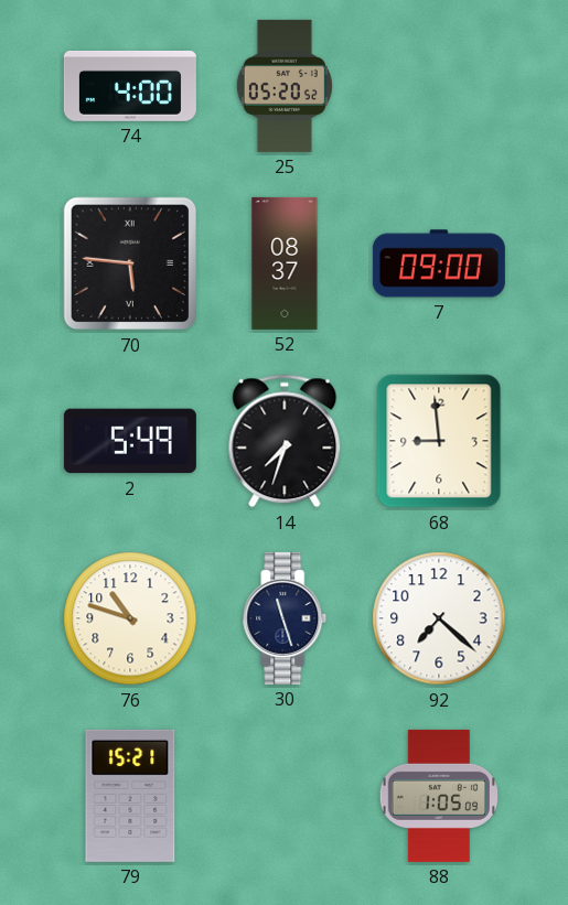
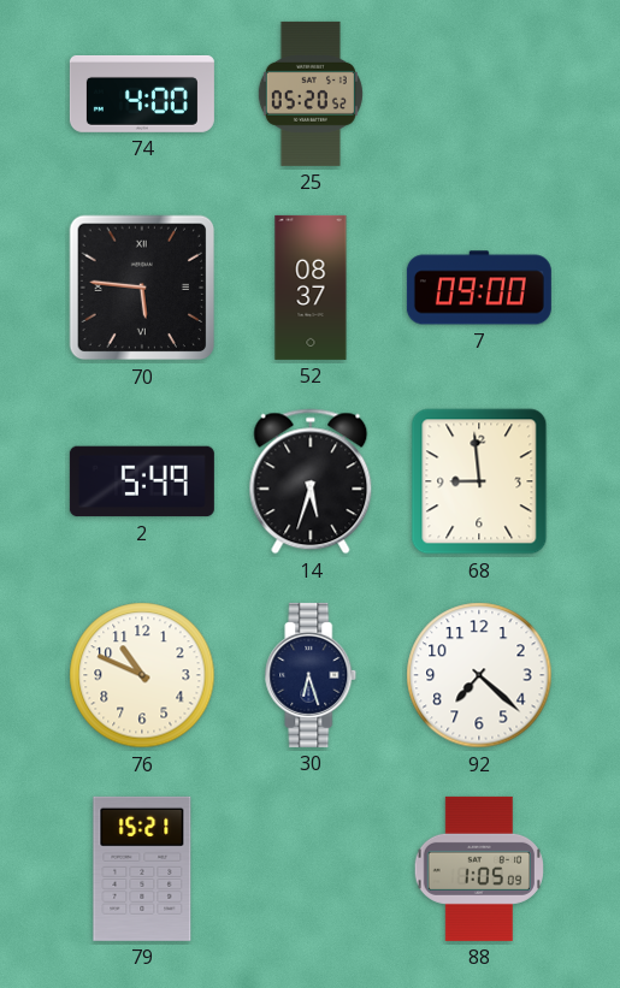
14: 7:33 -> 5:33
76: 10:48 -> 10:49
30: 11:27 -> 6:27
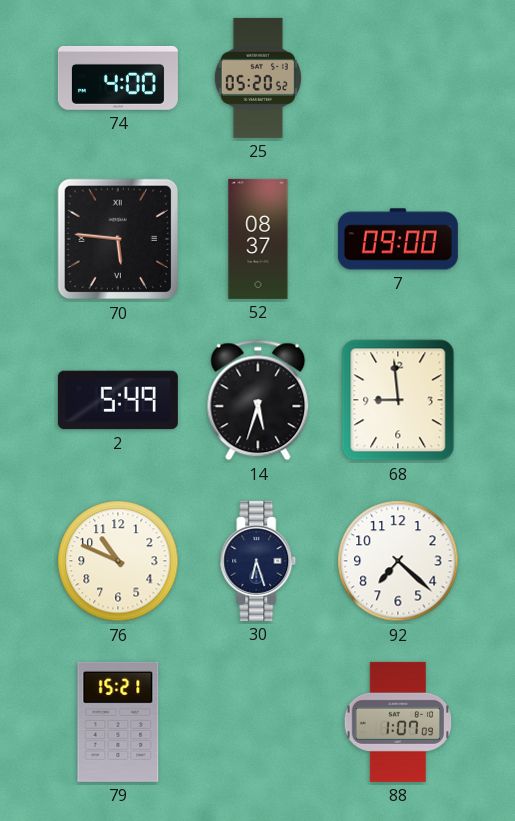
88: 1:05 -> 1:07
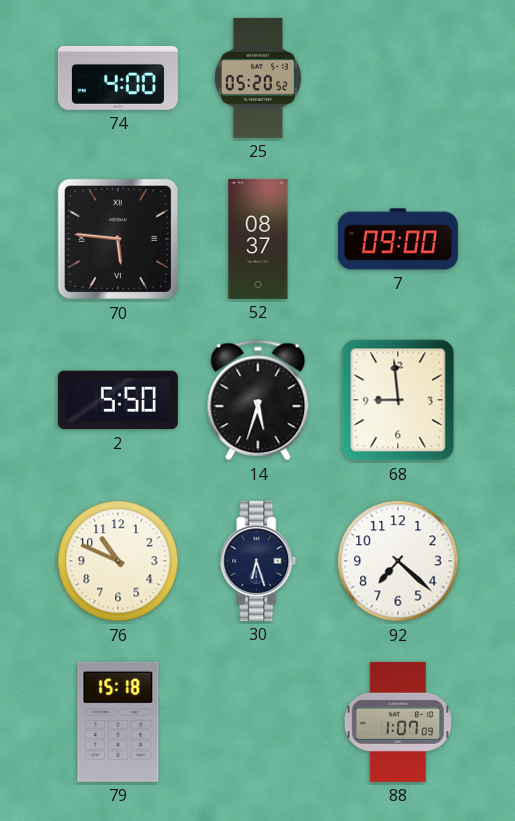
2: 5:49 -> 5:50
79: 15:21 -> 15:18
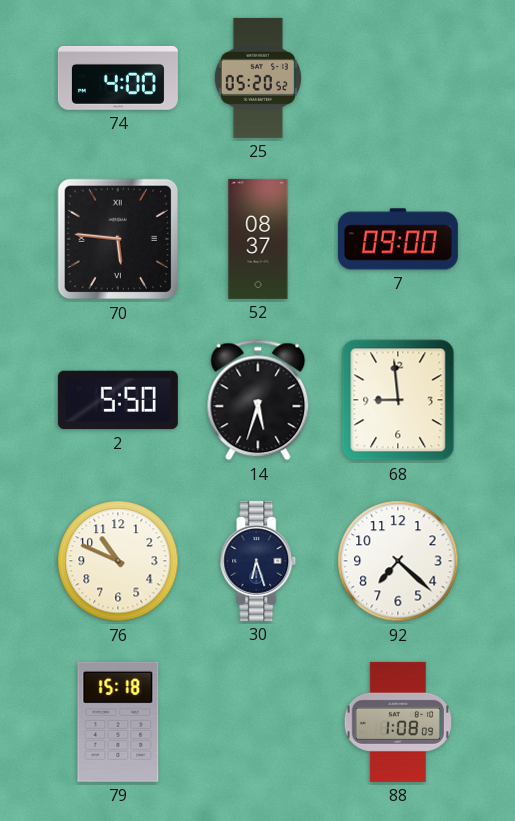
88: 1:07 -> 1:08
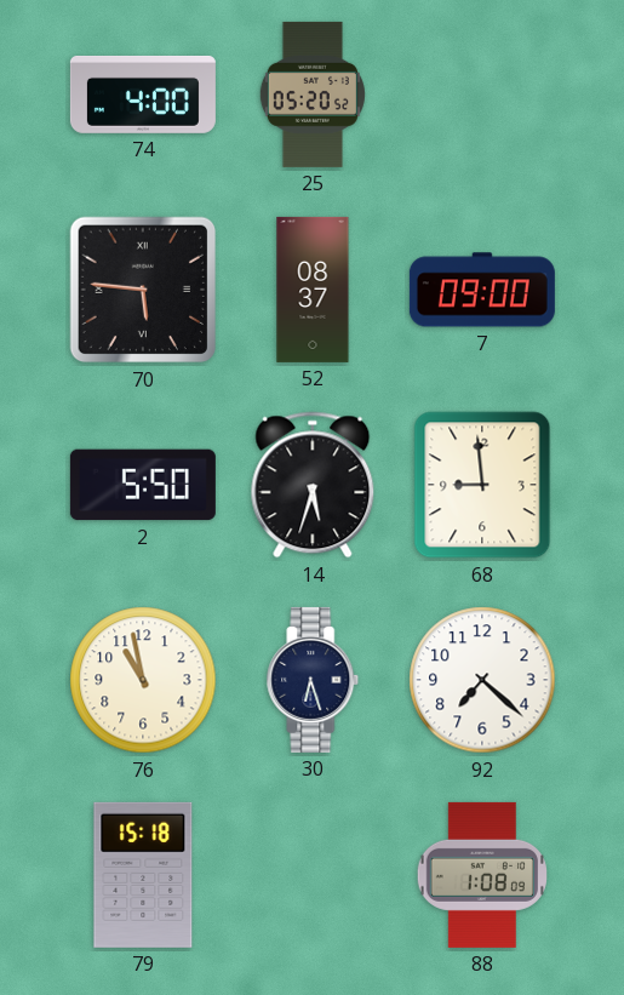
76: 10:49 -> 10:58
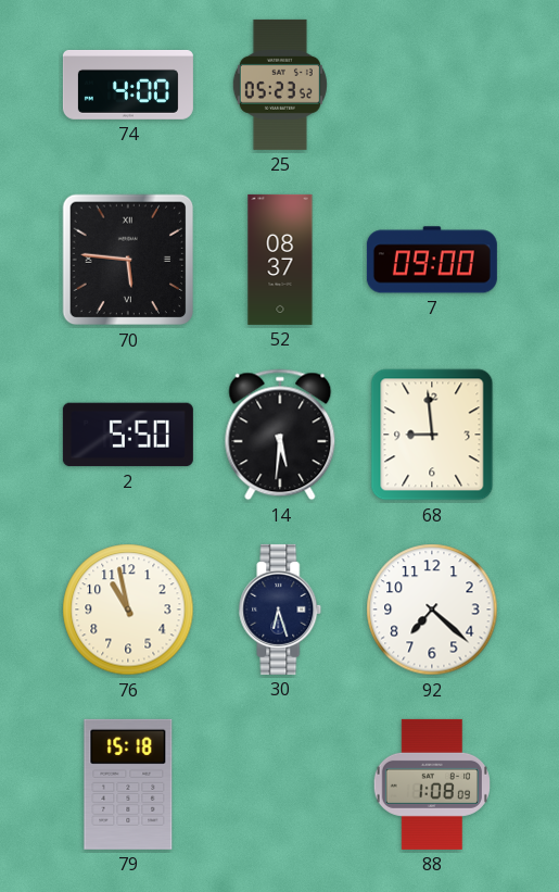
25: 05:20 -> 05:23
14: 5:33 -> 5:31
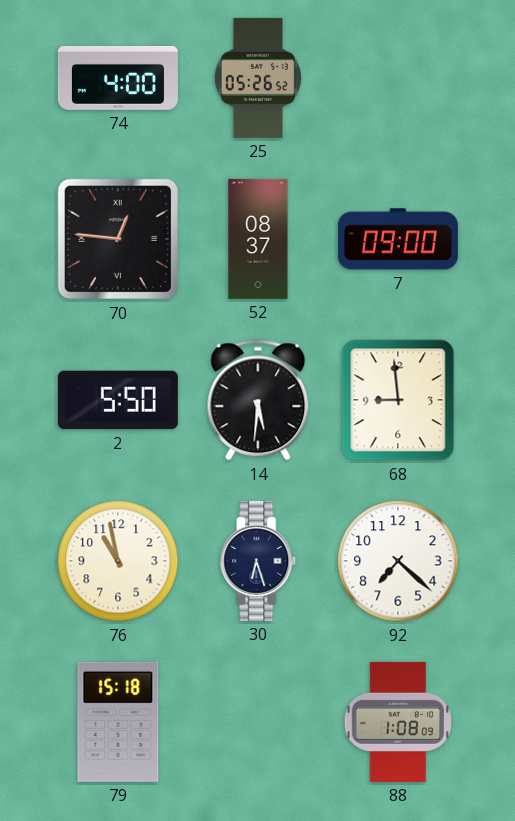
25: 05:23 -> 05:26
70: 5:46 -> 12:46
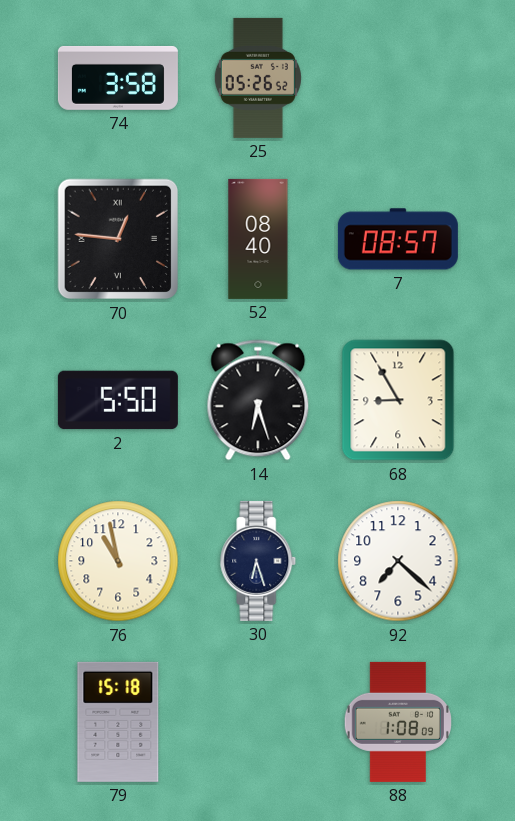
74: 4:00 -> 3:58
52: 08:37 -> 08:40
7: 09:00 -> 08:57
14: 5:31 -> 6:27
68: 8:59 -> 8:55
